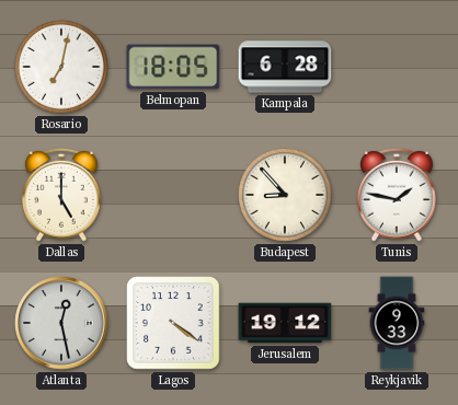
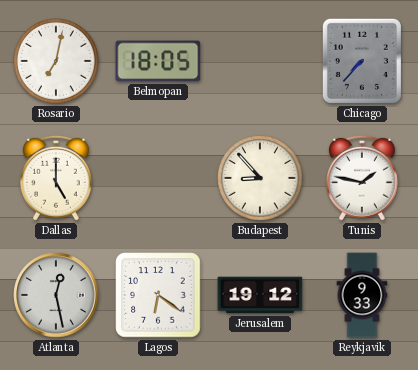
Kampala: 6:28 -> none
Chicago: none -> 7:37
Lagos: 4:21 -> 6:21
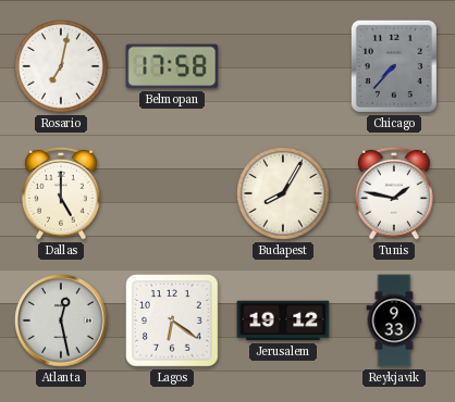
Belmopan: 18:05 -> 17:58
Budapest: 8:53 -> 8:05
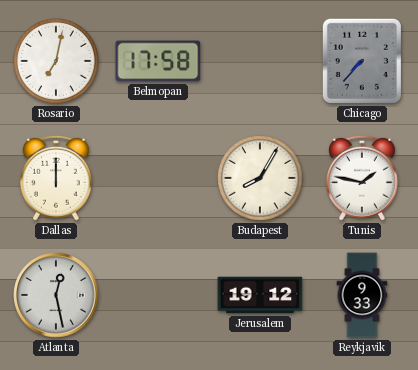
Dallas: 5:00 -> 12:00
Lagos: 6:21 -> none
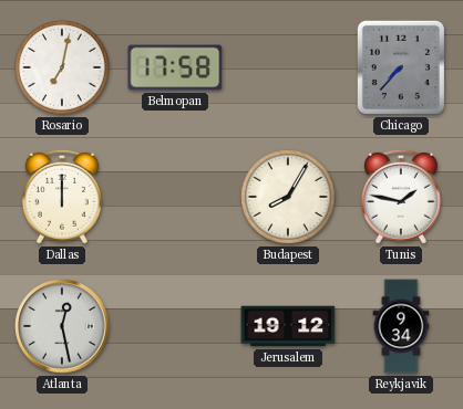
Reykjavik: 9:33 -> 9:34
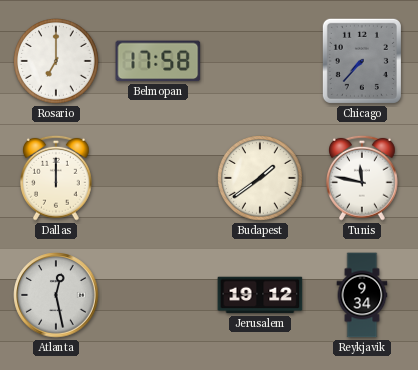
Rosario: 7:02 -> 7:00
Budapest: 8:05 -> 1:39
Tunis: 1:47 -> 11:47
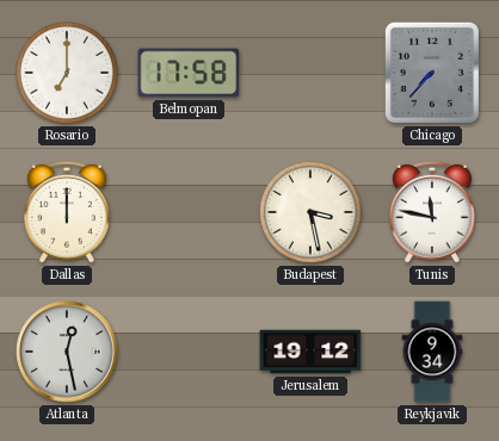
Budapest: 1:39 -> 3:28
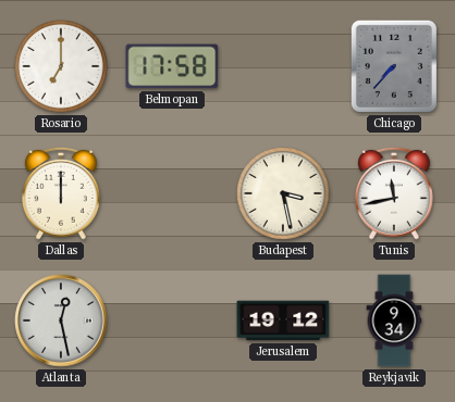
Tunis: 11:47 -> 11:43
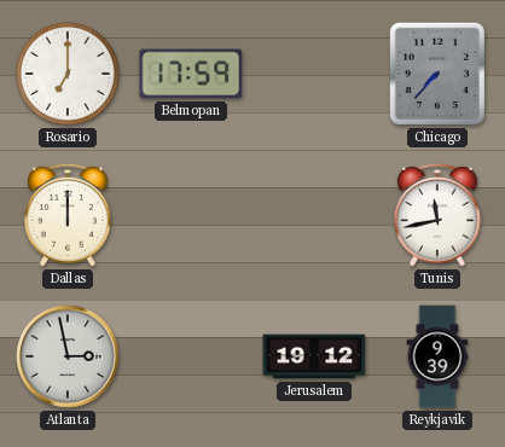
Belmopan: 17:58 -> 17:59
Budapest: 3:28 -> none
Atlanta: 12:28 -> 2:58
Reykjavik: 9:34 -> 9:39
